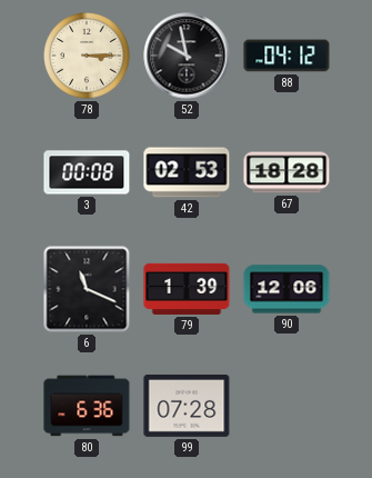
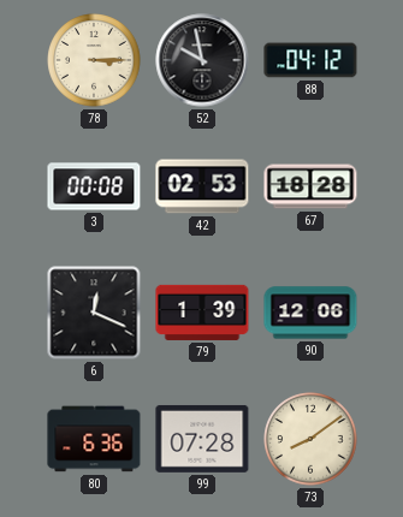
6: 11:19 -> 12:19
73: none -> 8:09
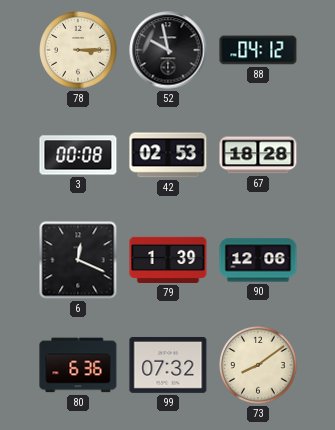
99: 07:28 -> 07:32
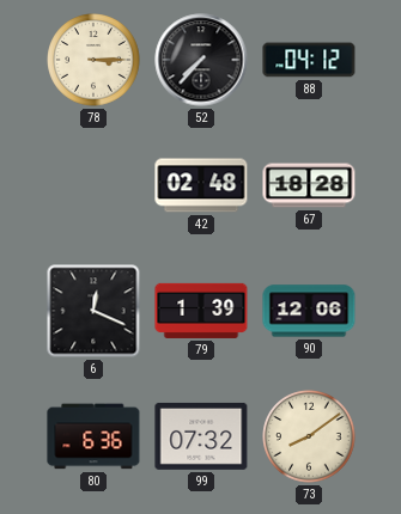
52: 9:58 -> 7:37
3: 00:08 -> none
42: 02:53 -> 02:48
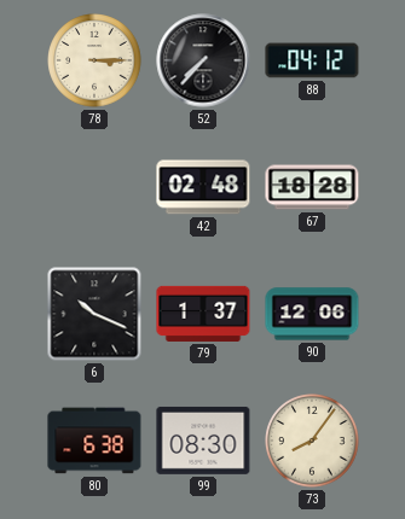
6: 12:19 -> 10:19
79: 1:39 -> 1:37
80: 6:36 -> 6:38
99: 07:32 -> 08:30
73: 8:09 -> 8:06
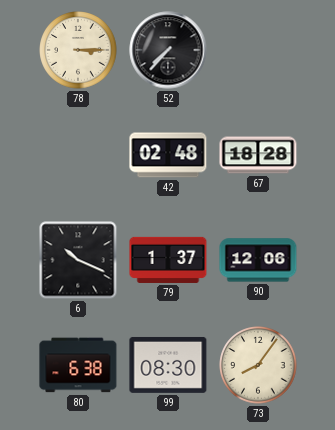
88: 04:12 -> none
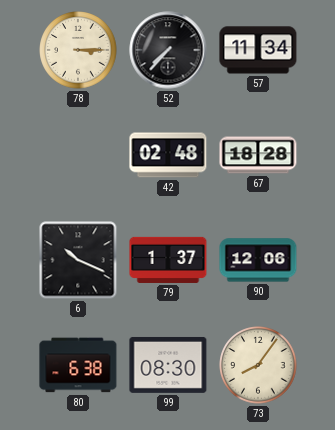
57: none -> 11:34
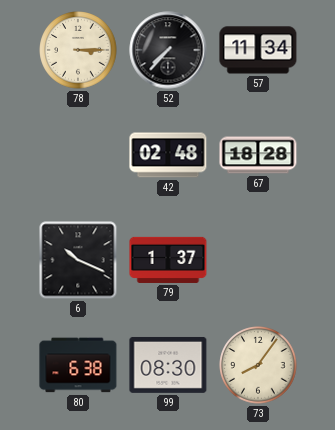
90: 12:06 -> none
